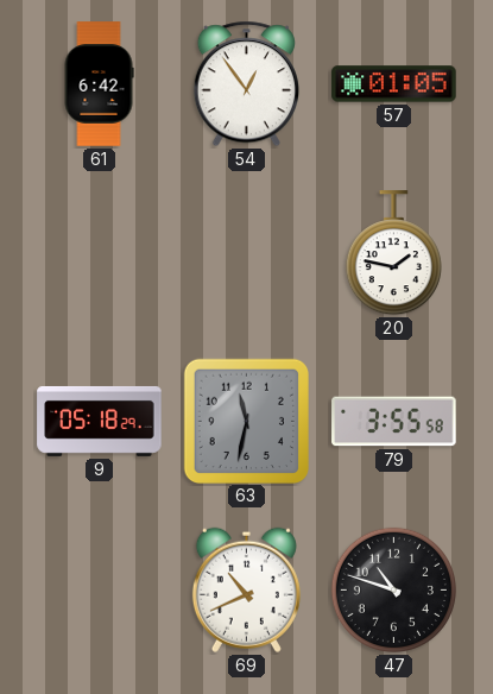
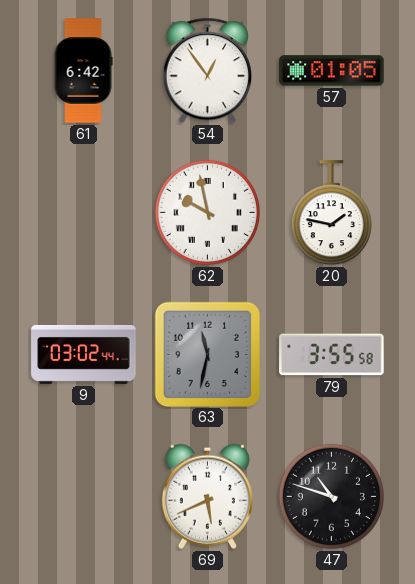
62: none -> 9:58
9: 05:18 -> 03:02
69: 10:41 -> 5:41
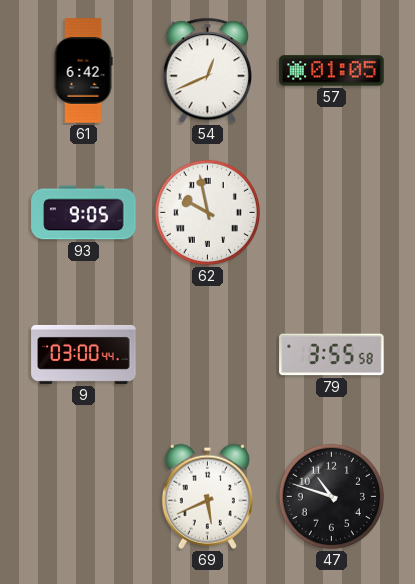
54: 12:54 -> 12:41
93: none -> 9:05
20: 1:47 -> none
9: 03:02 -> 03:00
63: 11:32 -> none
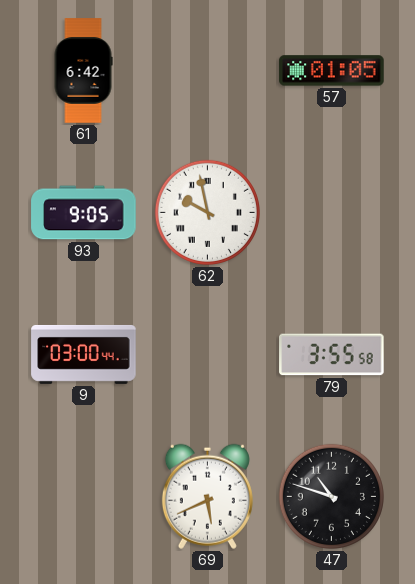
54: 12:41 -> none
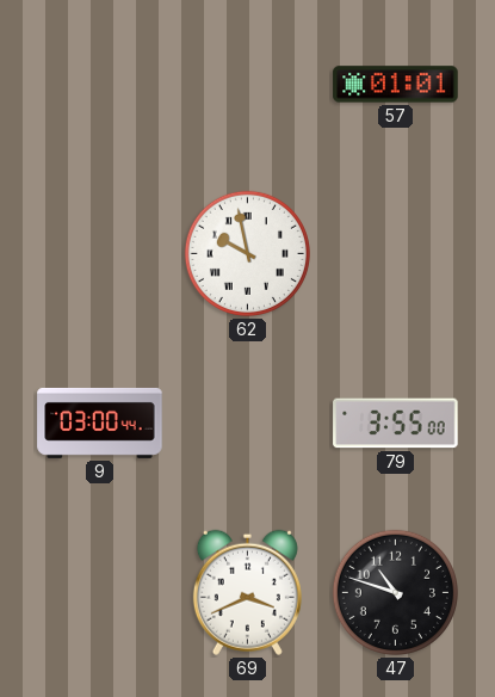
61: 6:42 -> none
57: 01:05 -> 01:01
93: 9:05 -> none
79: 3:55:58 -> 3:55:00
69: 5:41 -> 3:41
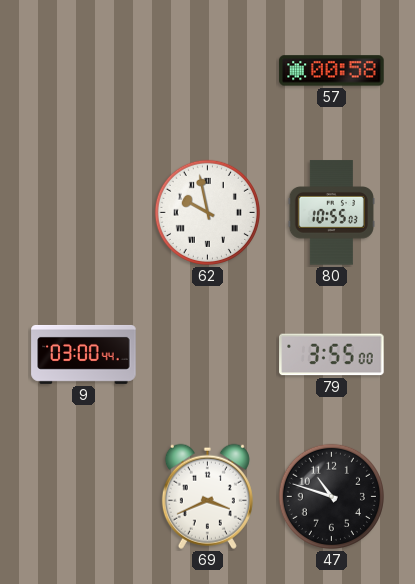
57: 01:01 -> 00:58
80: none -> 10:55
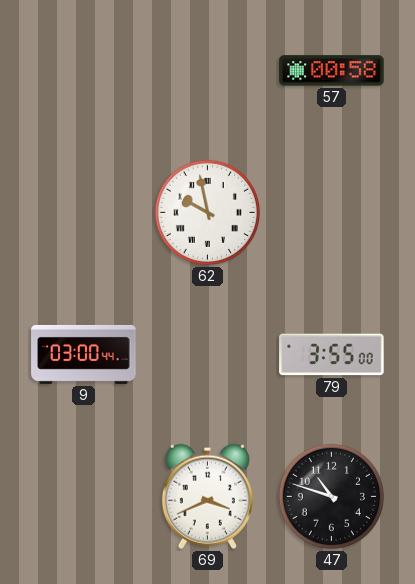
80: 10:55 -> none
